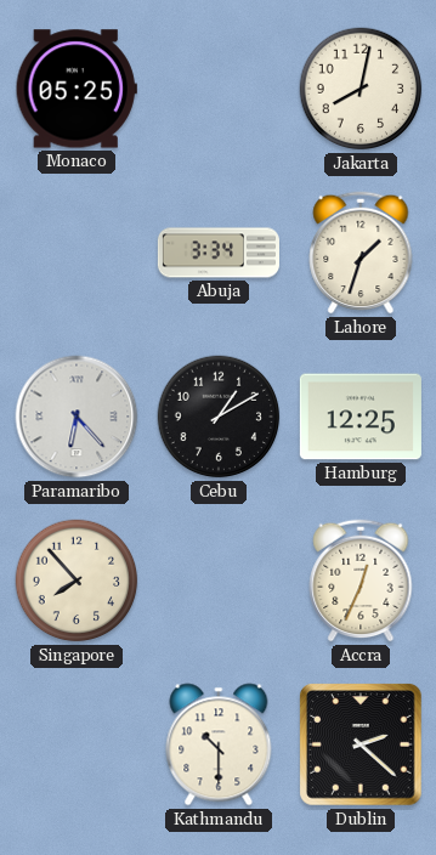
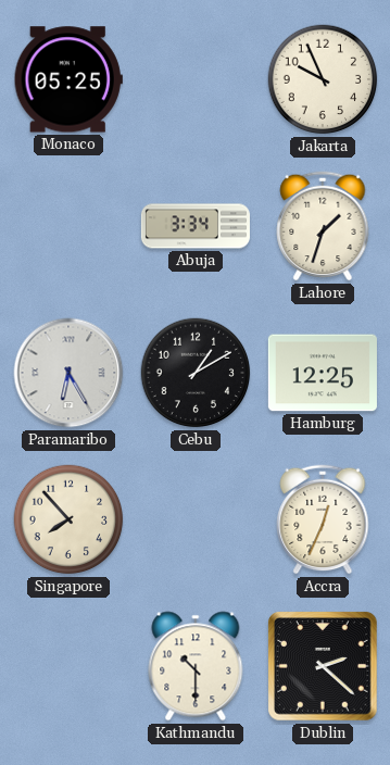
Jakarta: 8:02 -> 9:56
Paramaribo: 6:23 -> 6:25
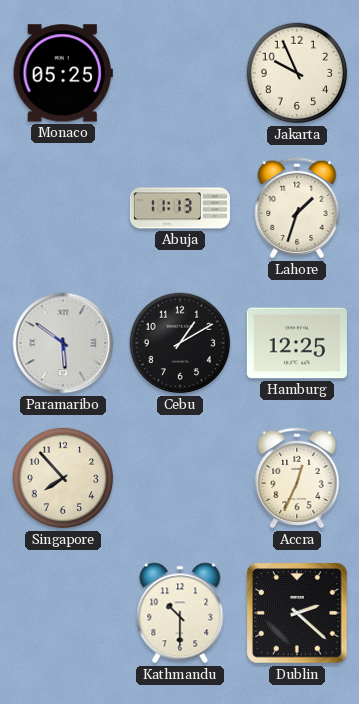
Abuja: 3:34 -> 11:13
Paramaribo: 6:25 -> 5:51
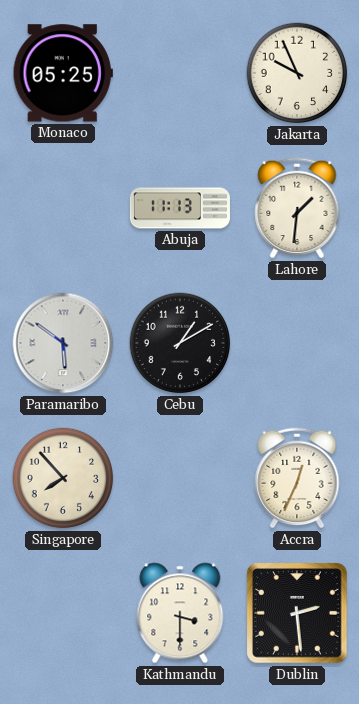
Lahore: 1:33 -> 1:31
Hamburg: 12:25 -> none
Kathmandu: 10:30 -> 3:30
Dublin: 2:22 -> 2:29
